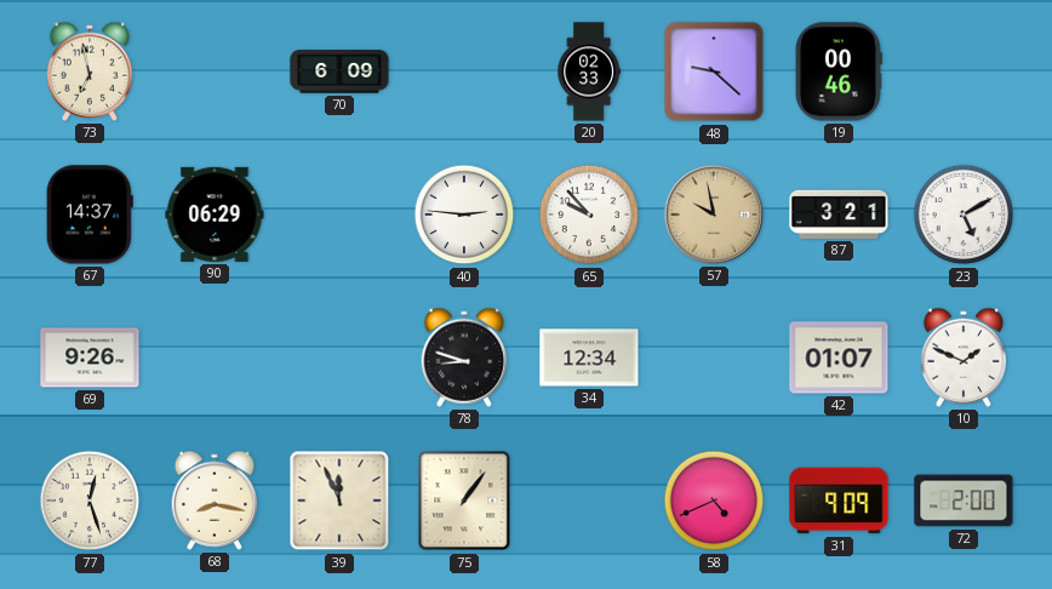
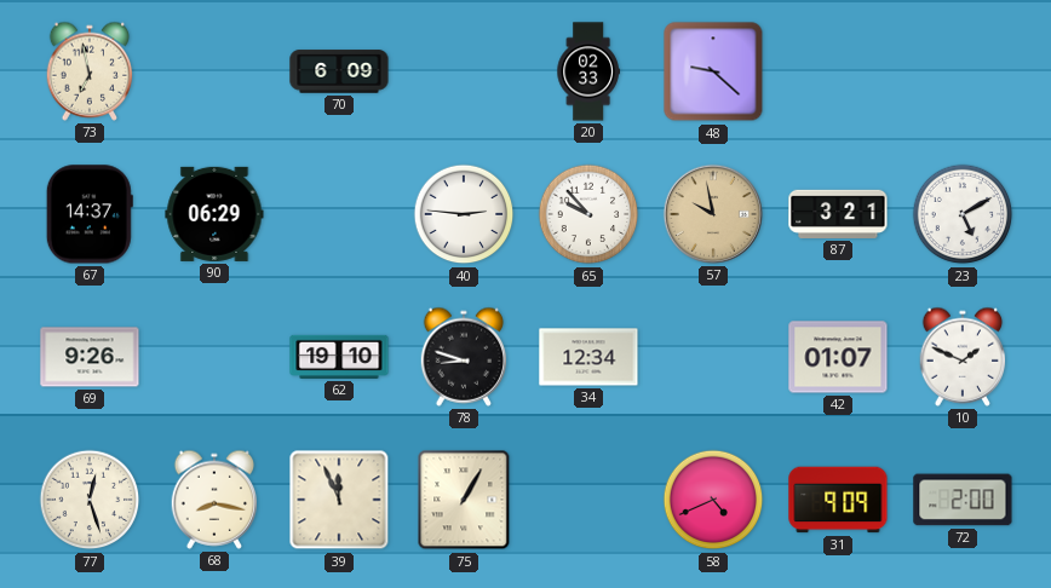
19: 00:46 -> none
62: none -> 19:10
75: 1:06 -> 1:05
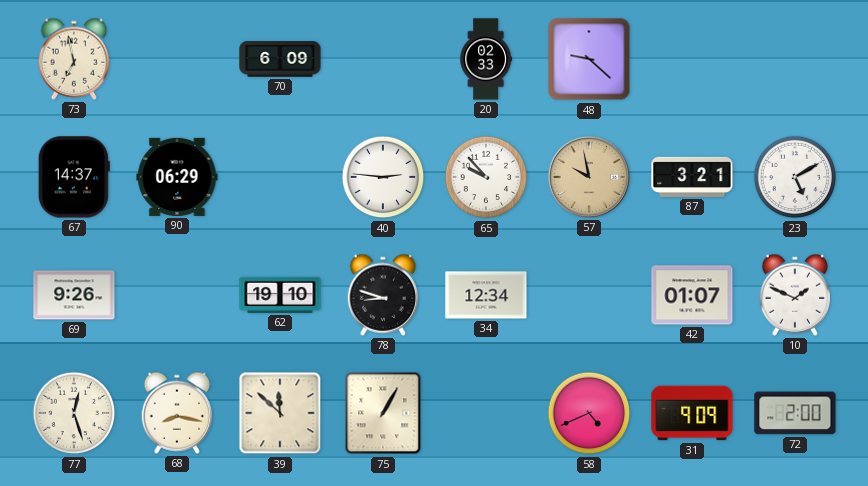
39: 11:56 -> 11:52
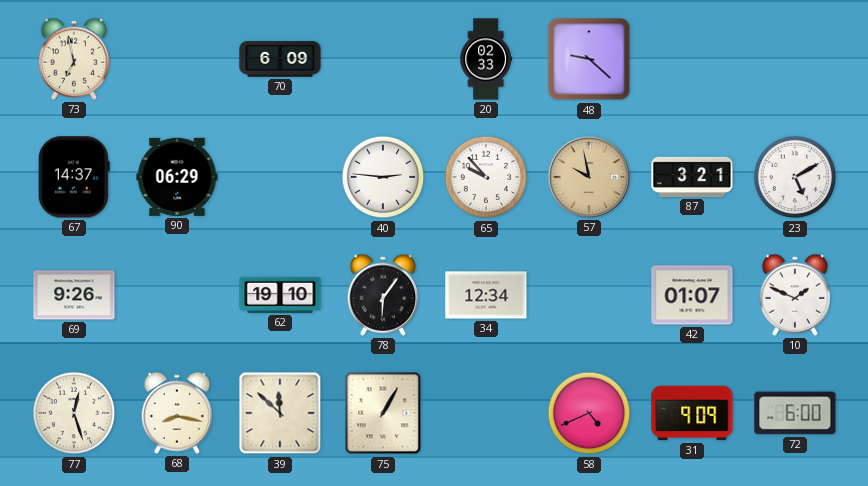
78: 8:48 -> 6:06
72: 2:00 -> 6:00
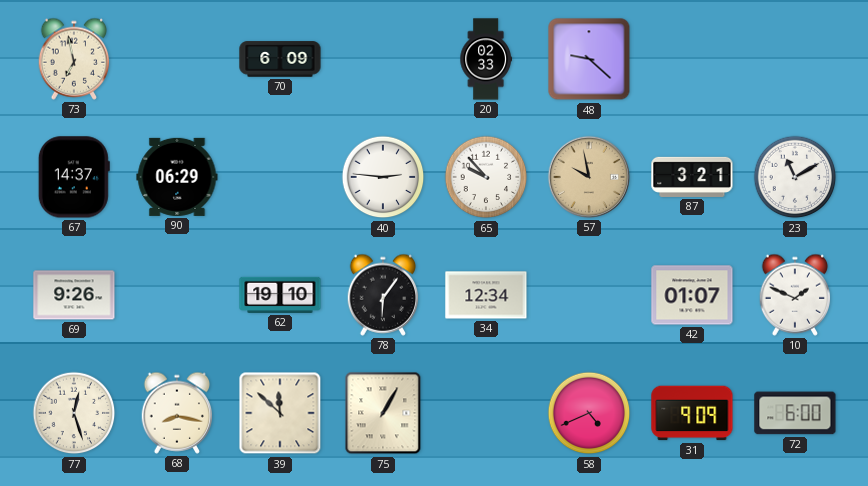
23: 5:10 -> 11:10
